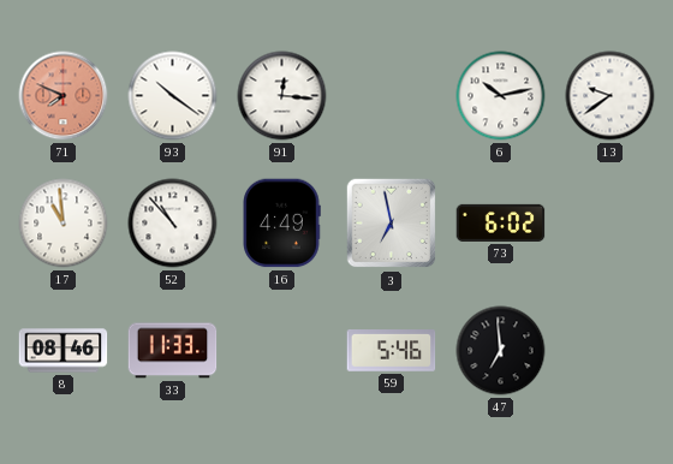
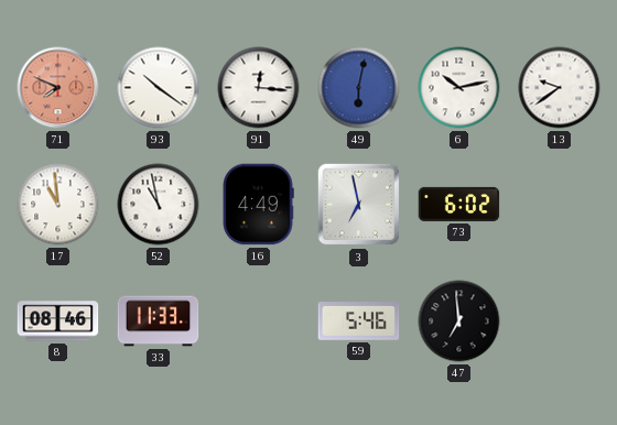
49: none -> 6:02
52: 10:53 -> 10:58
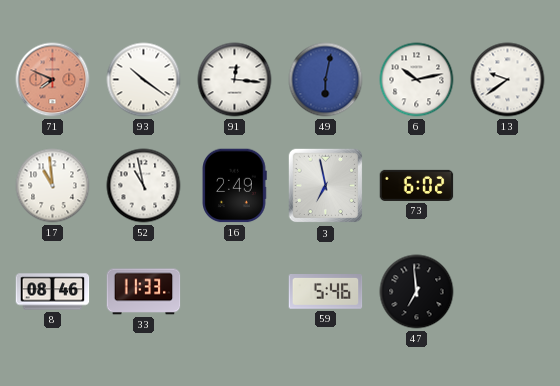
16: 4:49 -> 2:49
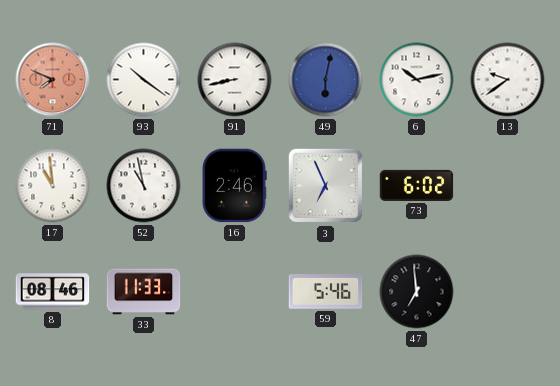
91: 12:16 -> 8:43
16: 2:49 -> 2:46
3: 6:58 -> 6:56
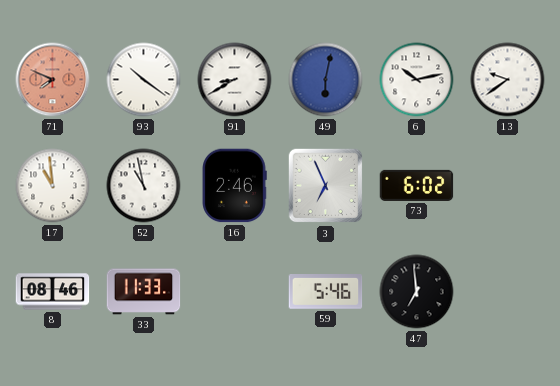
91: 8:43 -> 8:40
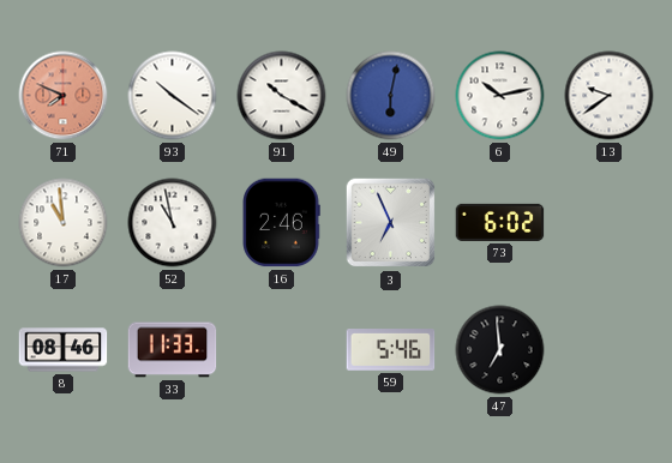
91: 8:40 -> 10:20
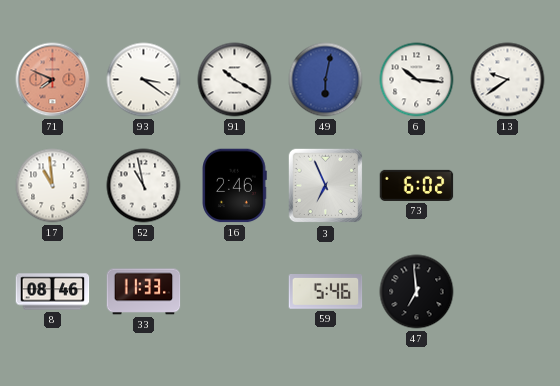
93: 10:21 -> 3:21
6: 10:13 -> 10:16
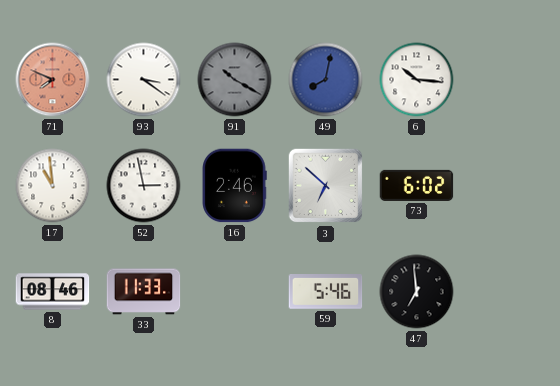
91 dial: white -> grey
49: 6:02 -> 8:02
13: 9:39 -> none
52: 10:58 -> 2:58
3: 6:56 -> 6:52
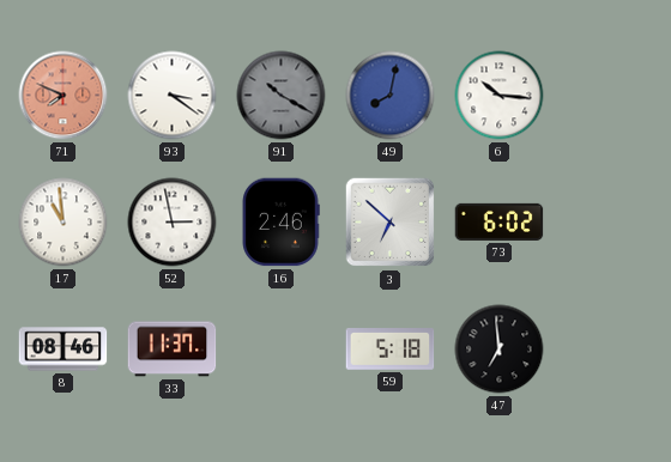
33: 11:33 -> 11:37
59: 5:46 -> 5:18
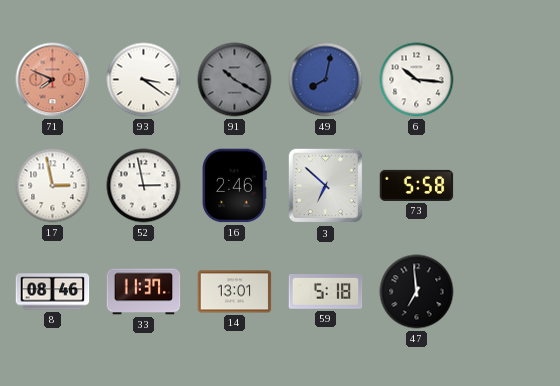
17: 10:59 -> 2:58
73: 6:02 -> 5:58
14: none -> 13:01
